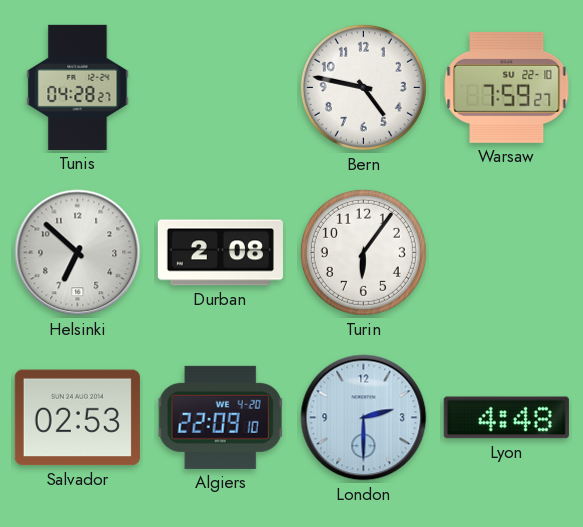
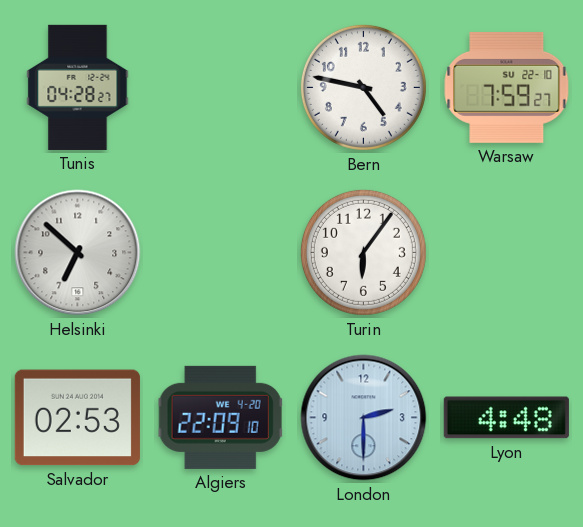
Durban: 2:08 -> none
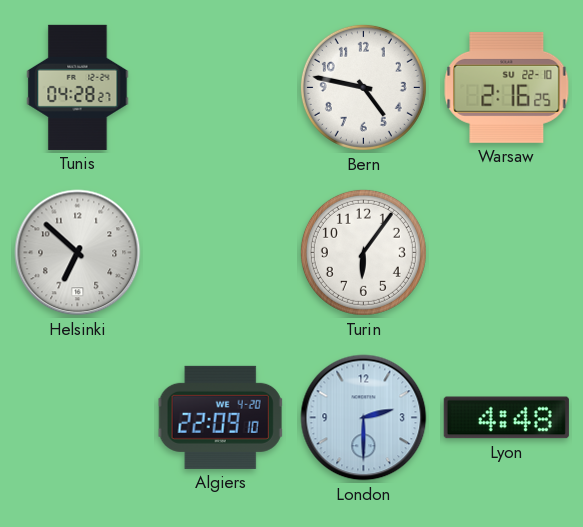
Warsaw: 7:59 -> 2:16
Salvador: 02:53 -> none
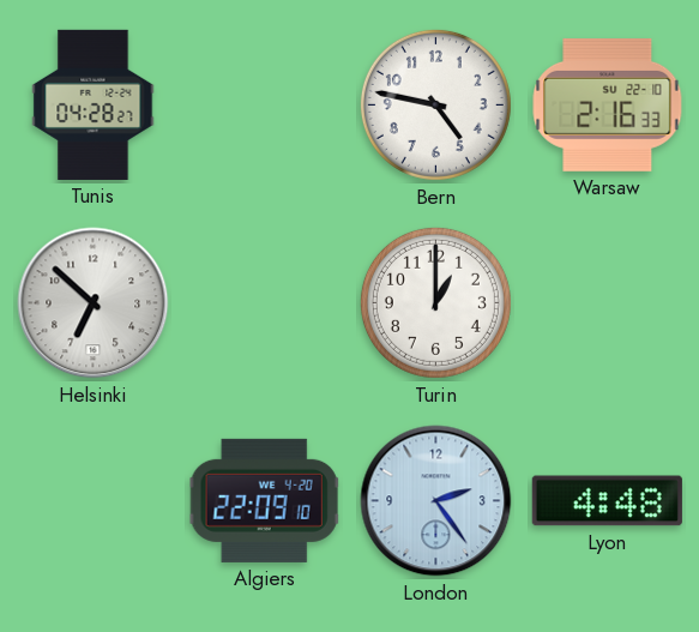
Warsaw: 2:16:25 -> 2:16:33
Turin: 6:06 -> 1:00
London: 2:30 -> 2:24
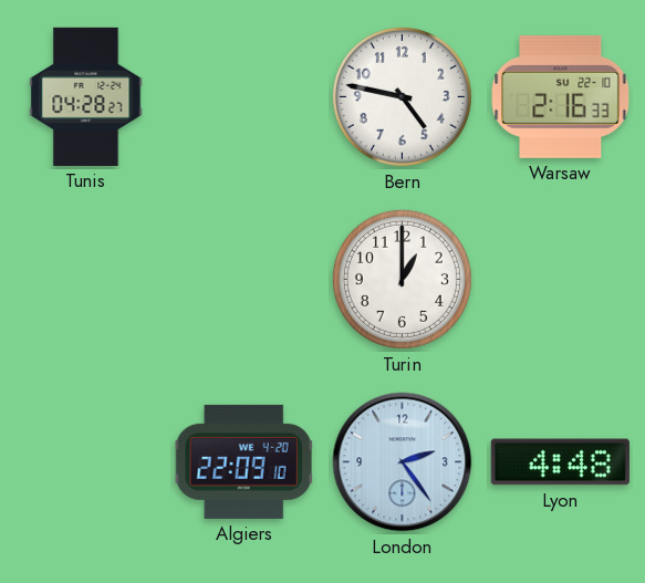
Helsinki: 6:52 -> none
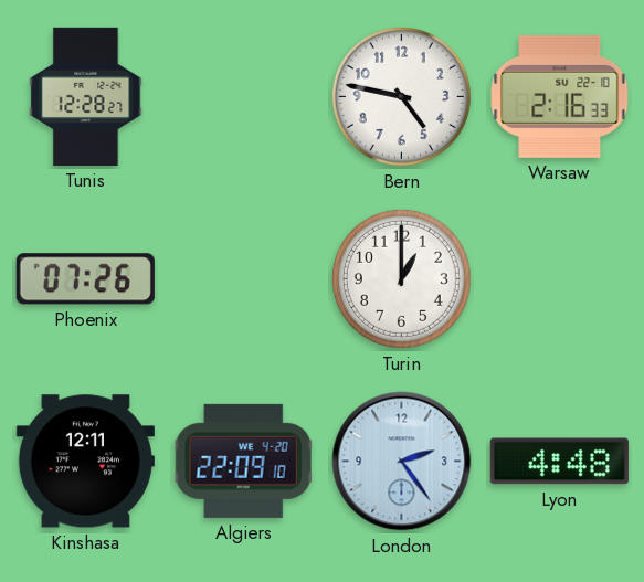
Tunis: 04:28 -> 12:28
Phoenix: none -> 07:26
Kinshasa: none -> 12:11
